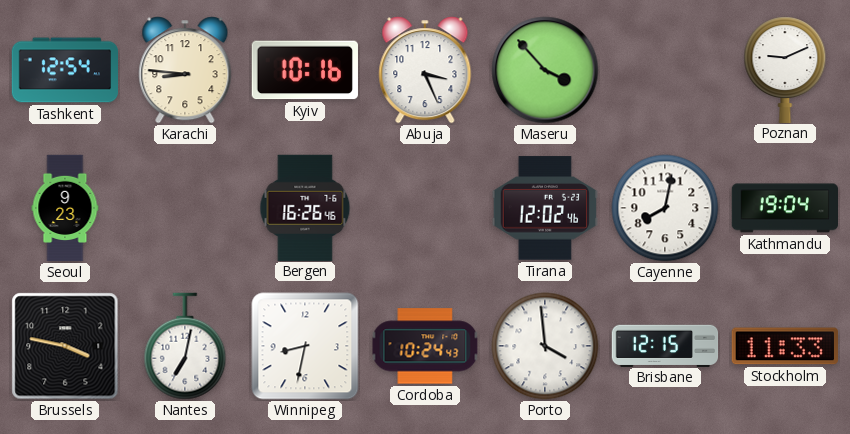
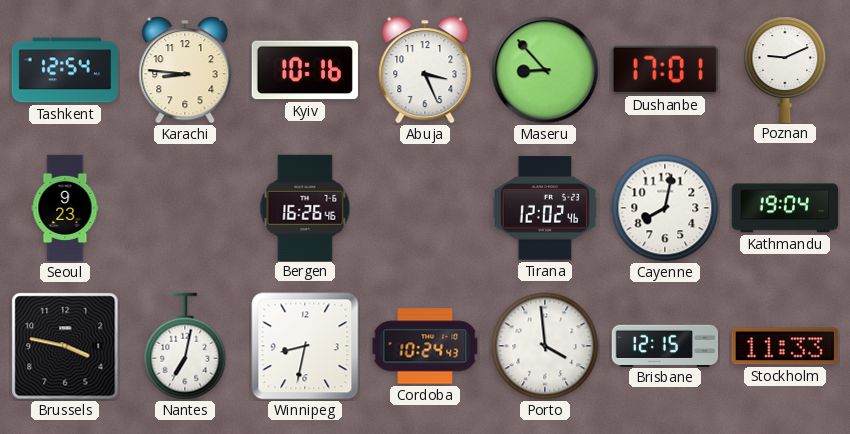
Maseru: 3:53 -> 8:53
Dushanbe: none -> 17:01
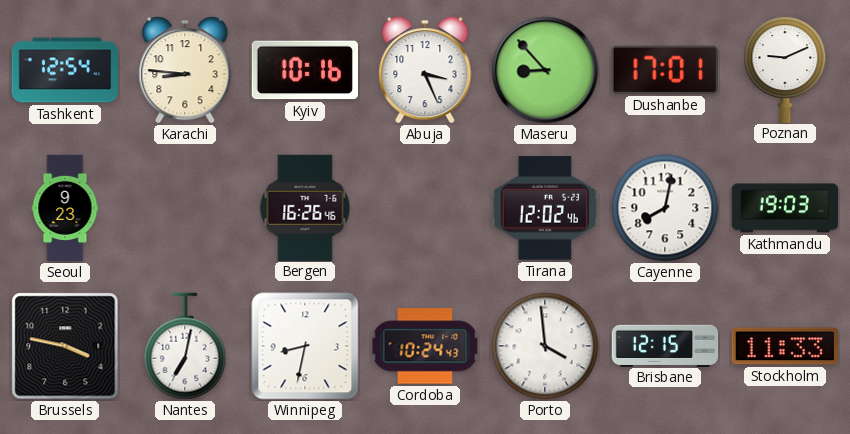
Kathmandu: 19:04 -> 19:03
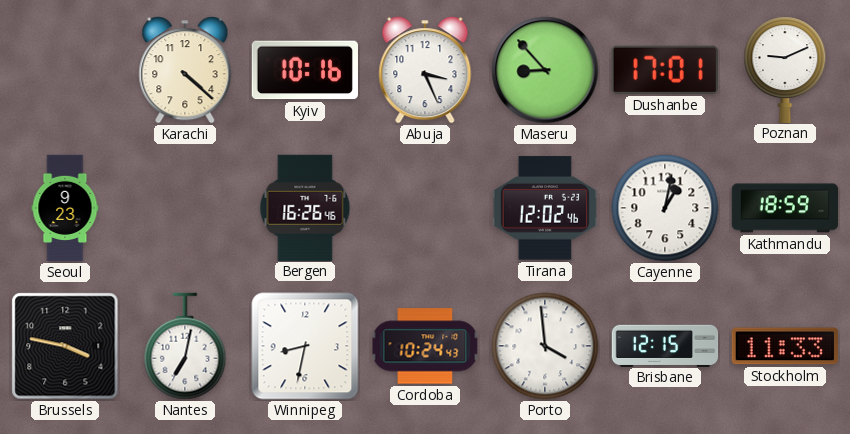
Tashkent: 12:54 -> none
Karachi: 8:46 -> 4:22
Cayenne: 8:02 -> 1:02
Kathmandu: 19:03 -> 18:59
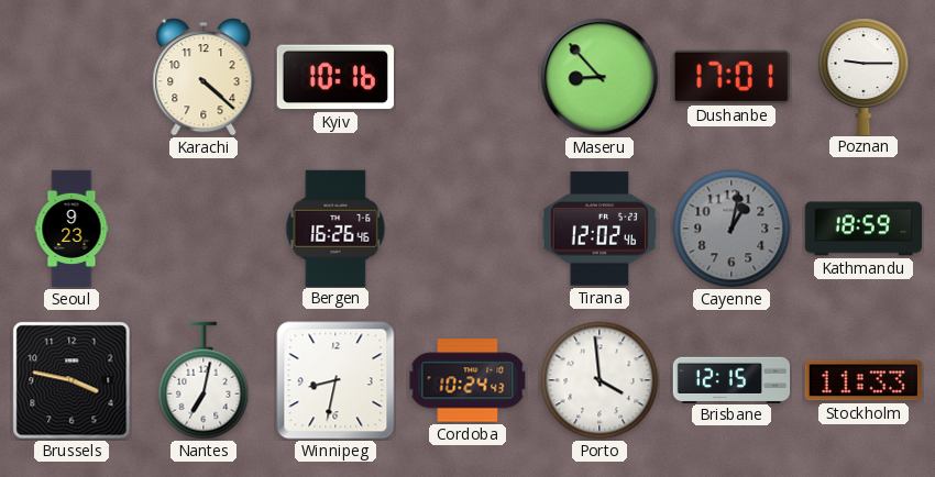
Abuja: 3:26 -> none
Poznan: 9:11 -> 9:15
Cayenne dial: white -> grey
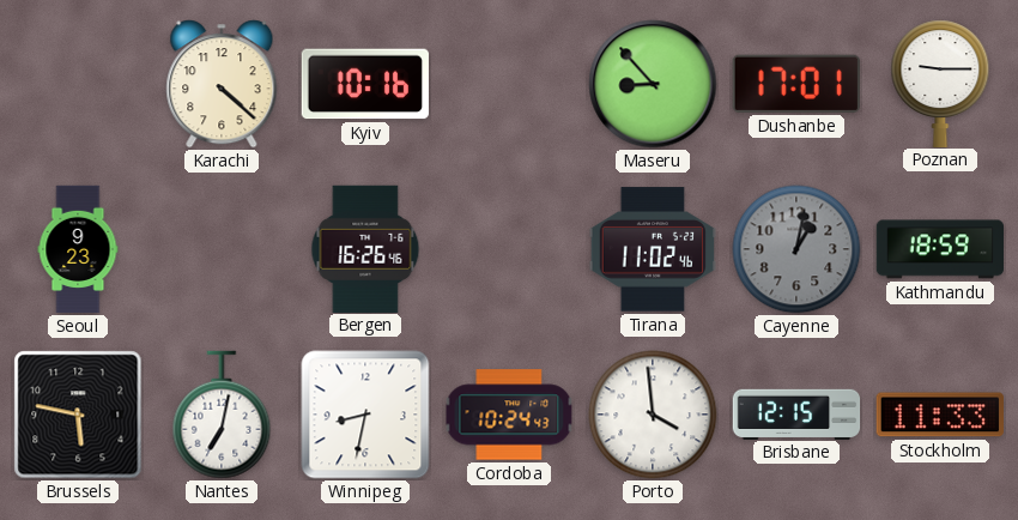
Tirana: 12:02 -> 11:02
Brussels: 3:47 -> 5:47
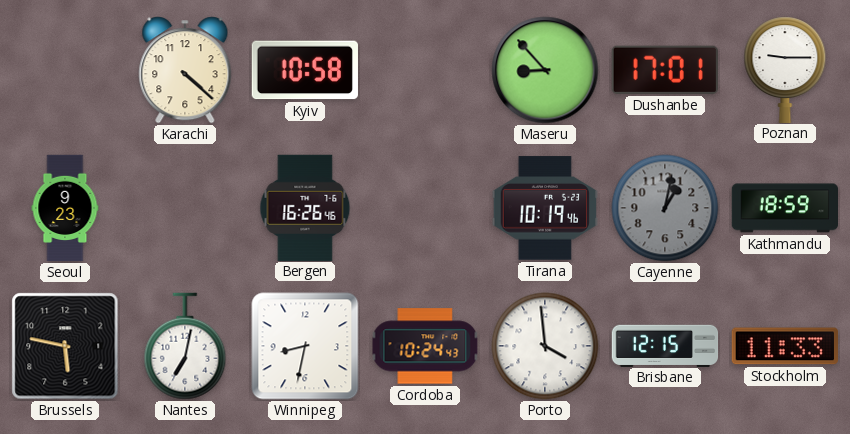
Kyiv: 10:16 -> 10:58
Tirana: 11:02 -> 10:19
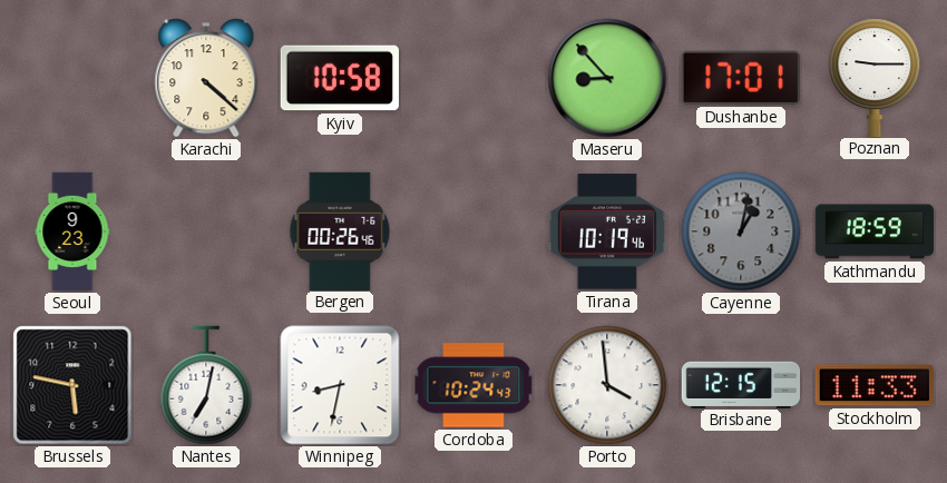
Bergen: 16:26 -> 00:26
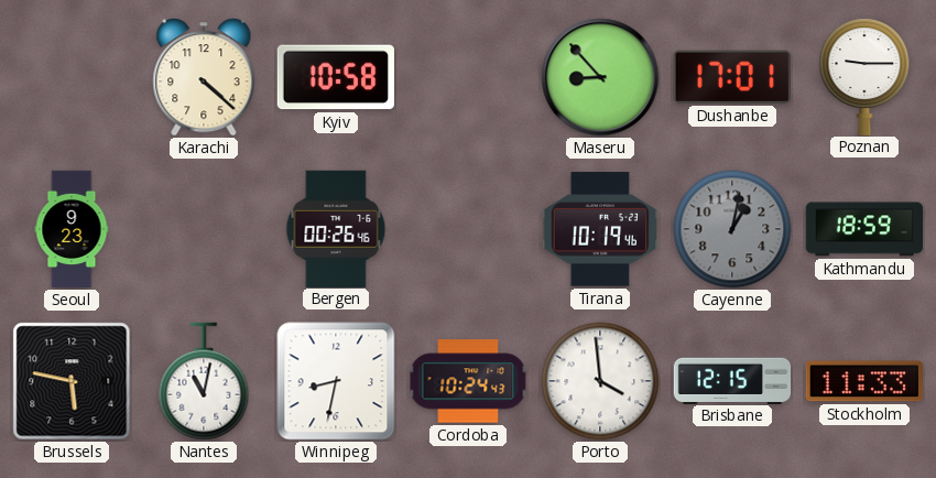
Nantes: 7:02 -> 11:02
